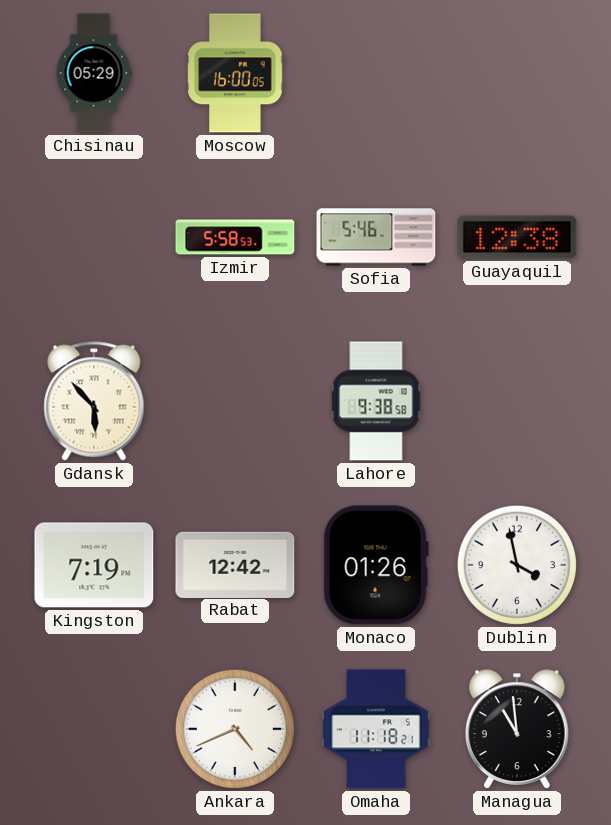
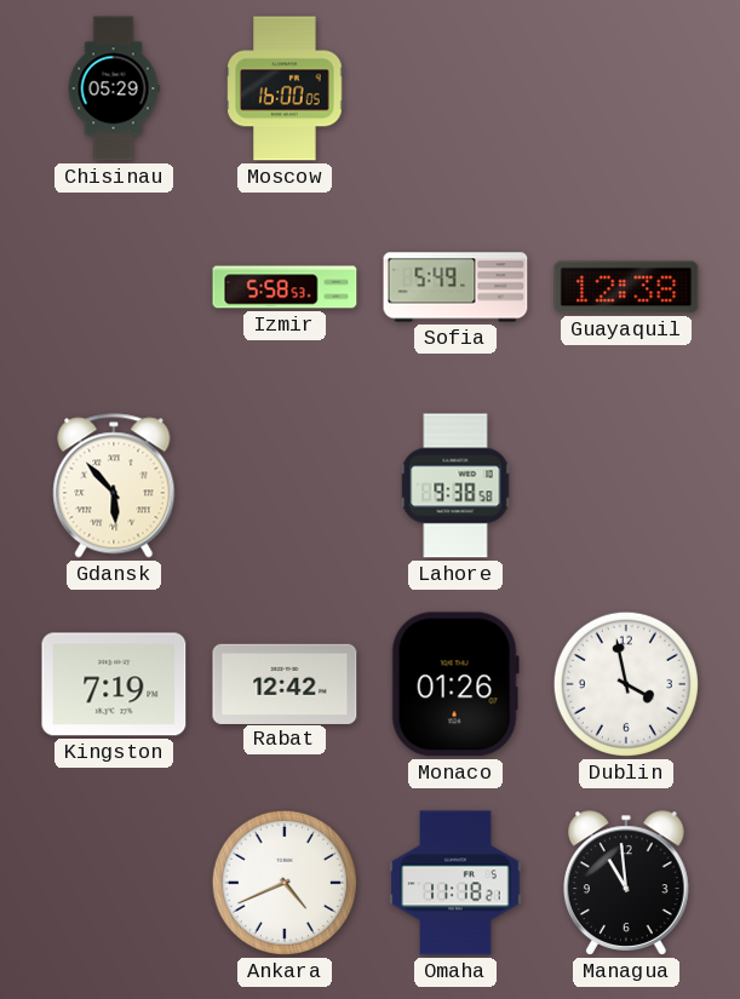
Sofia: 5:46 -> 5:49
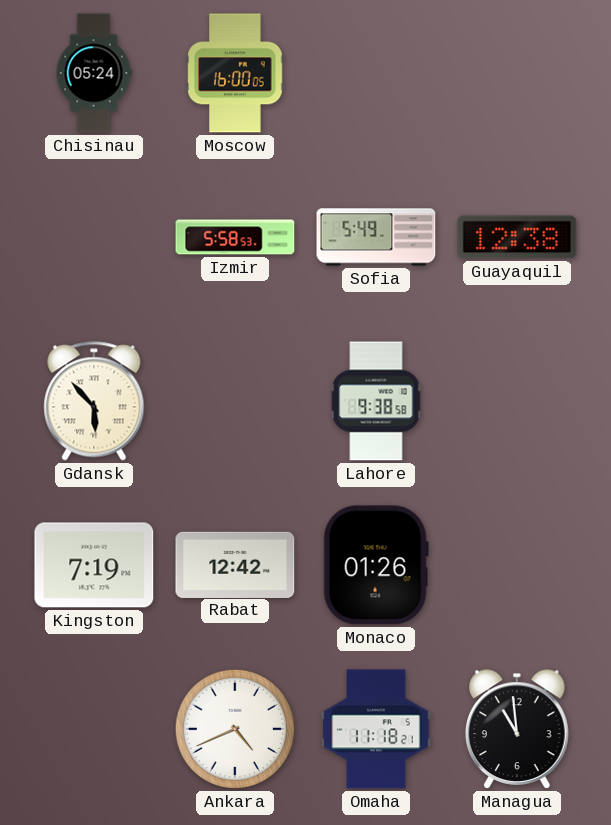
Chisinau: 05:29 -> 05:24
Dublin: 3:58 -> none
